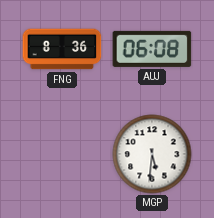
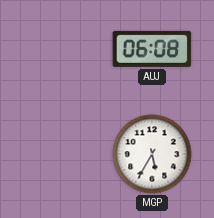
FNG: 8:36 -> none
MGP: 5:31 -> 5:35
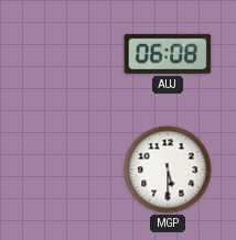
MGP: 5:35 -> 5:30
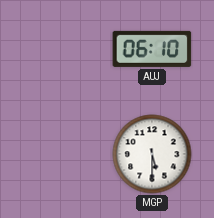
AUJ: 06:08 -> 06:10
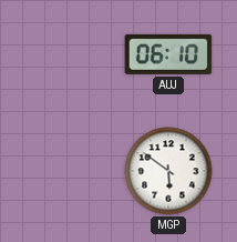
MGP: 5:30 -> 5:51
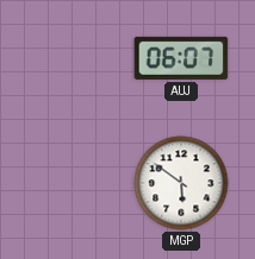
AUJ: 06:10 -> 06:07
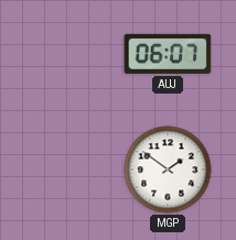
MGP: 5:51 -> 1:51
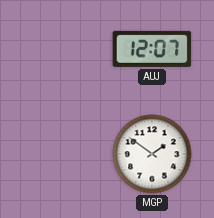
AUJ: 06:07 -> 12:07
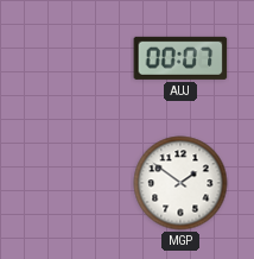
AUJ: 12:07 -> 00:07
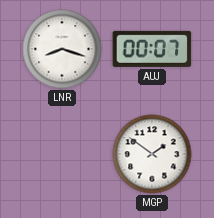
LNR: none -> 8:18
